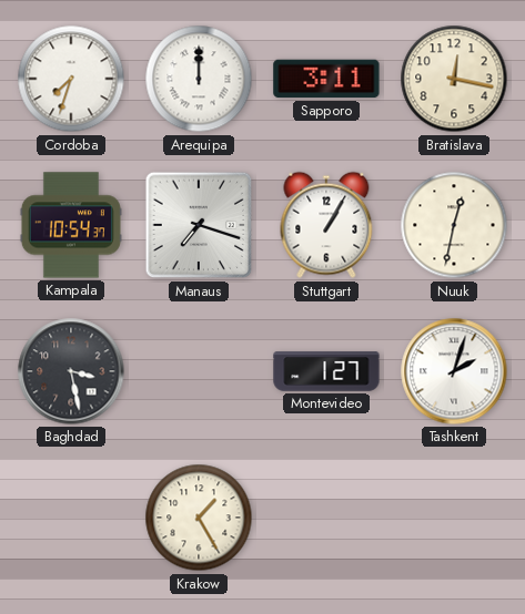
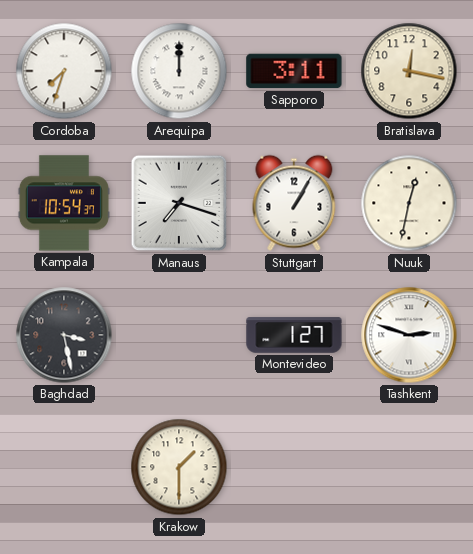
Tashkent: 2:03 -> 2:48
Krakow: 1:25 -> 1:30
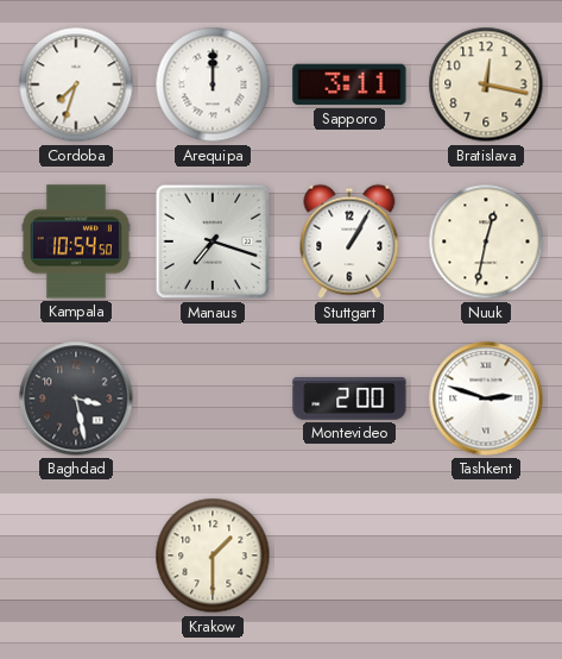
Kampala: 10:54:37 -> 10:54:50
Montevideo: 1:27 -> 2:00
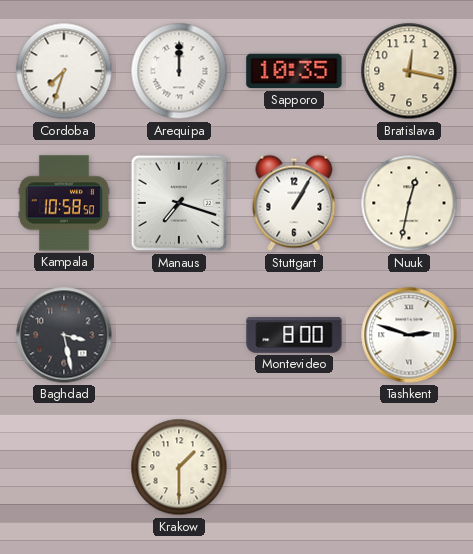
Sapporo: 3:11 -> 10:35
Kampala: 10:54 -> 10:58
Montevideo: 2:00 -> 8:00
